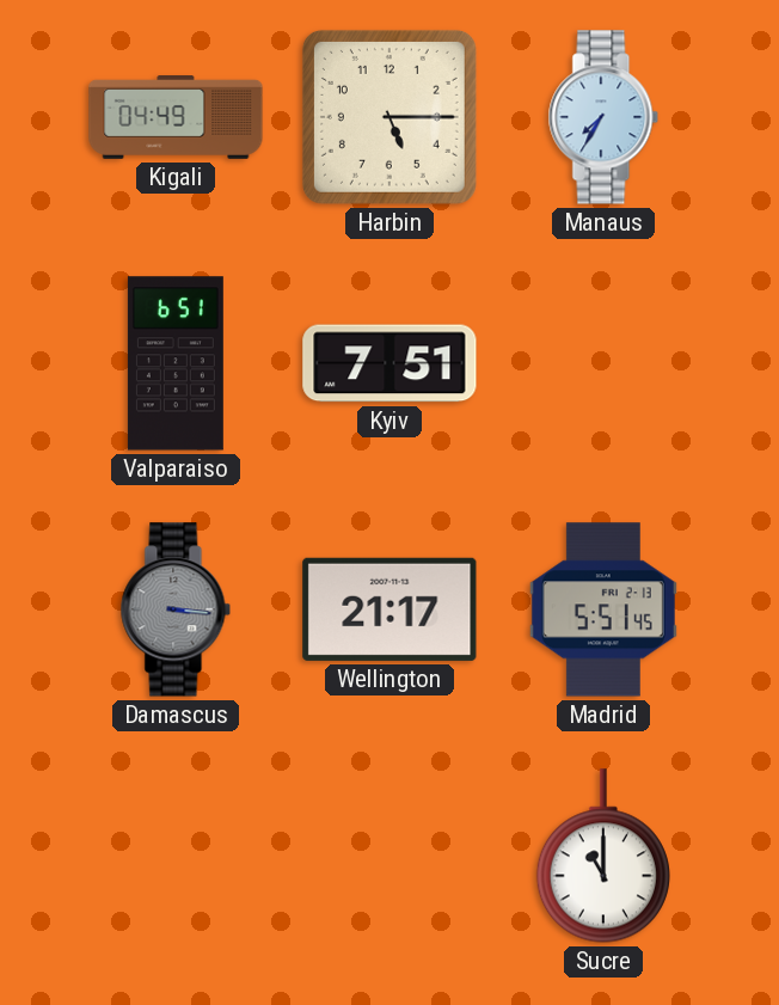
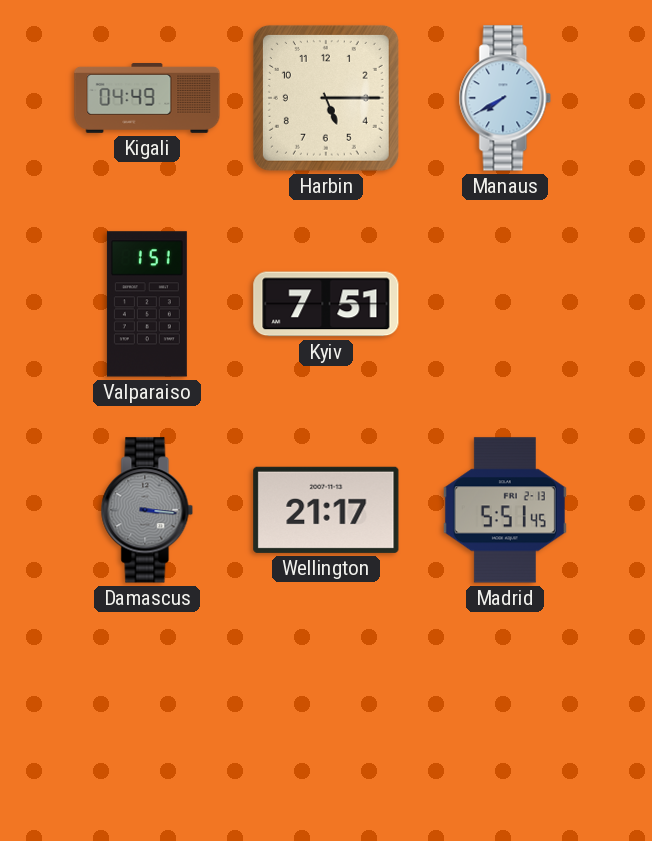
Manaus: 7:35 -> 7:40
Valparaiso: 6:51 -> 1:51
Sucre: 11:00 -> none
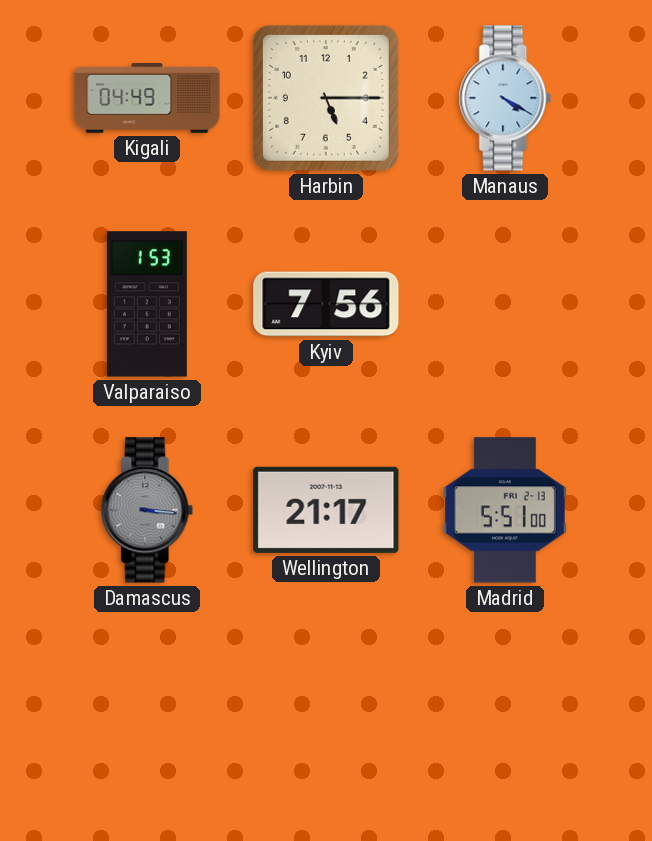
Manaus: 7:40 -> 4:20
Valparaiso: 1:51 -> 1:53
Kyiv: 7:51 -> 7:56
Madrid: 5:51:45 -> 5:51:00
